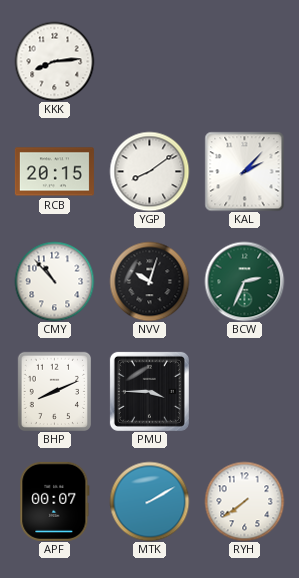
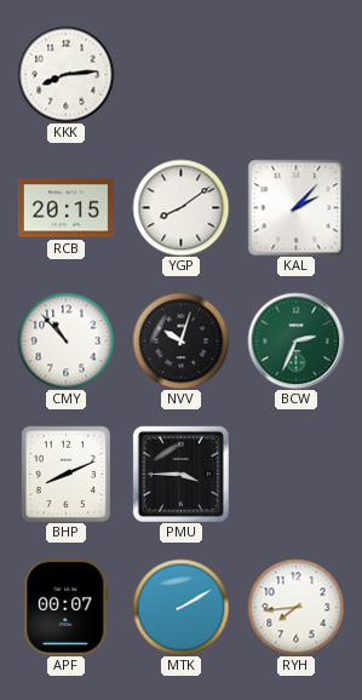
RYH: 7:39 -> 7:44
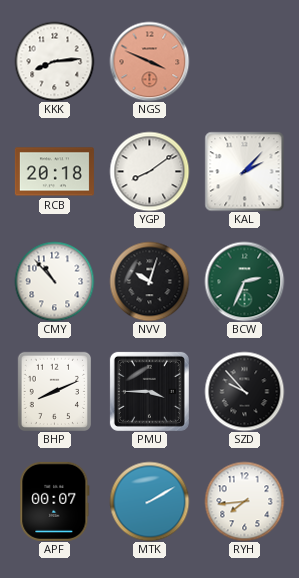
NGS: none -> 3:49
RCB: 20:15 -> 20:18
SZD: none -> 9:53
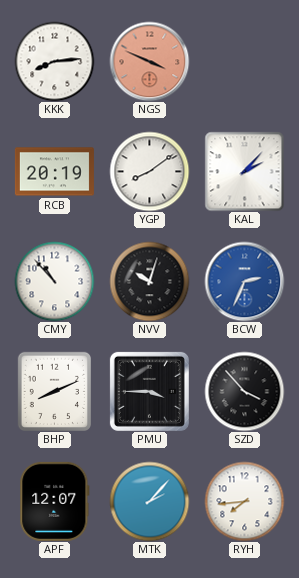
RCB: 20:18 -> 20:19
BCW dial: green -> blue
SZD: 9:53 -> 3:53
APF: 00:07 -> 12:07
MTK: 2:10 -> 2:07
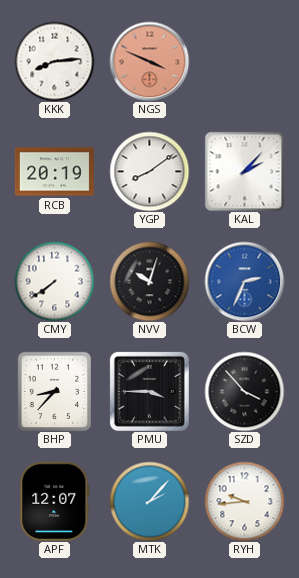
CMY: 10:53 -> 7:39
BHP: 8:11 -> 8:37
RYH: 7:44 -> 9:44
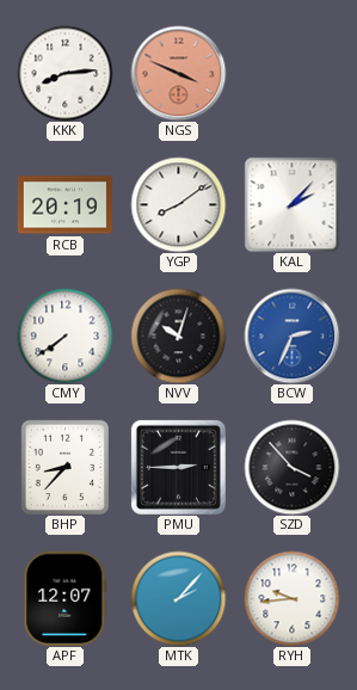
PMU: 3:45 -> 2:45
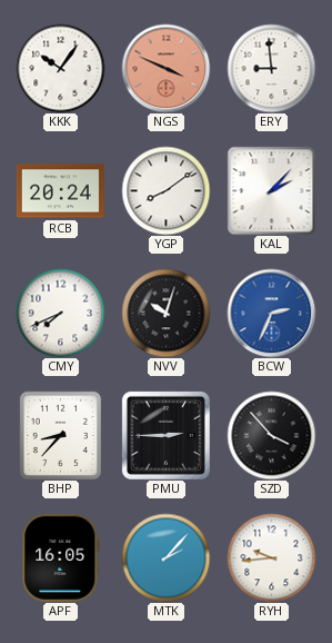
KKK: 8:14 -> 10:06
ERY: none -> 8:59
RCB: 20:19 -> 20:24
CMY: 7:39 -> 7:41
APF: 12:07 -> 16:05
